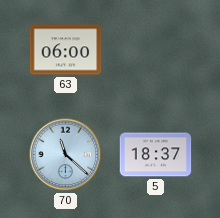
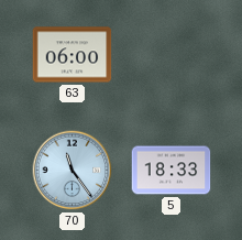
70: 11:22 -> 11:24
5: 18:37 -> 18:33
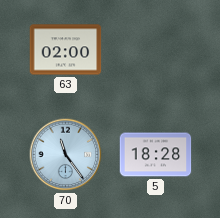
63: 06:00 -> 02:00
5: 18:33 -> 18:28
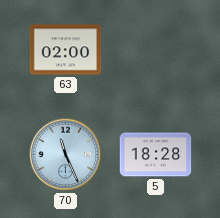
70: 11:24 -> 11:26
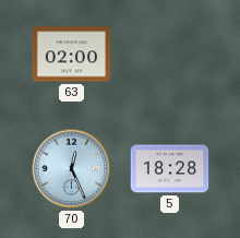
70: 11:26 -> 12:26
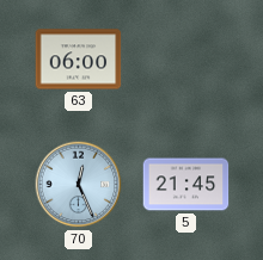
63: 02:00 -> 06:00
5: 18:28 -> 21:45
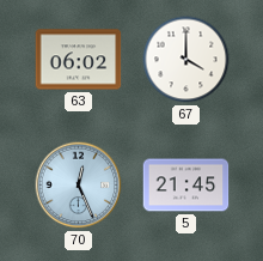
63: 06:00 -> 06:02
67: none -> 4:00
